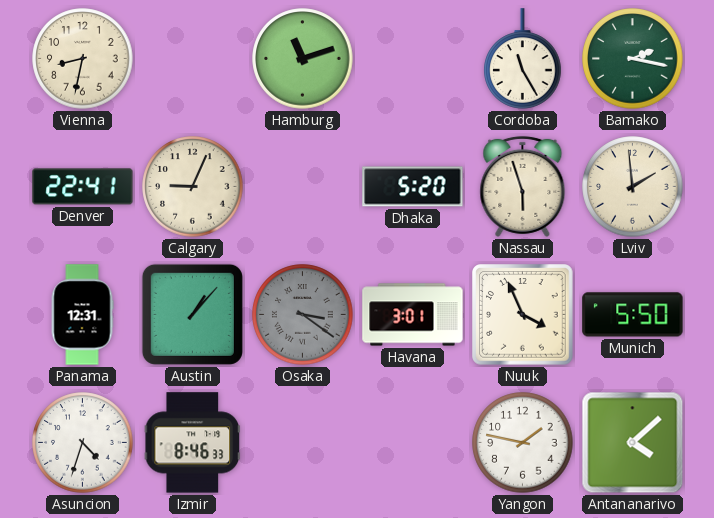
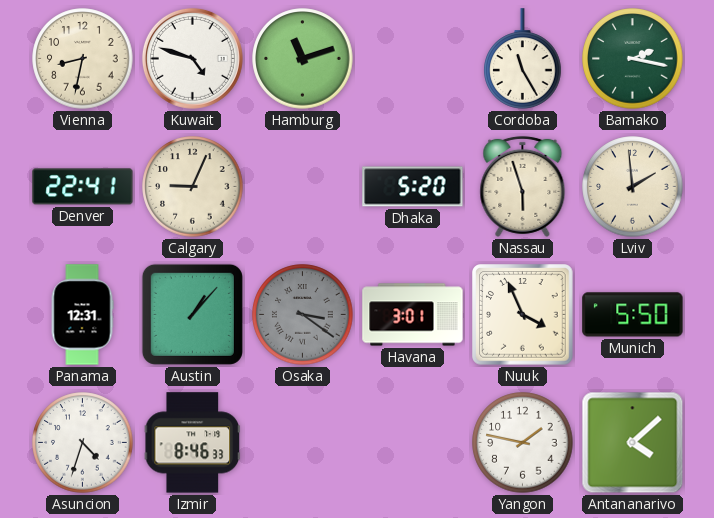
Kuwait: none -> 4:48
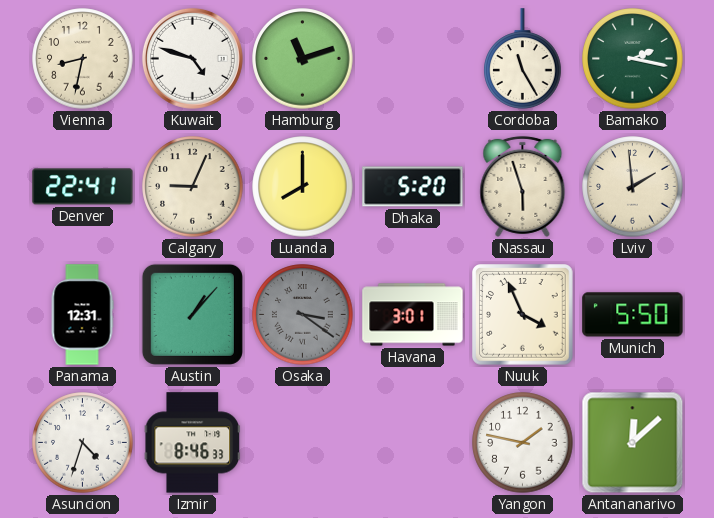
Luanda: none -> 8:00
Antananarivo: 4:08 -> 12:08
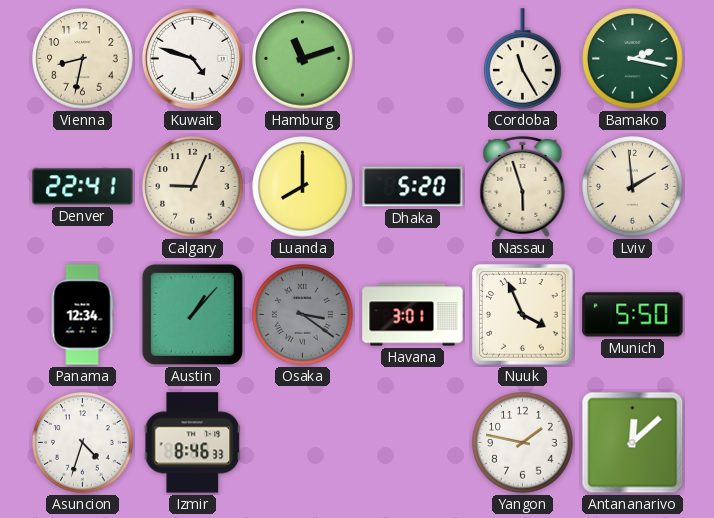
Panama: 12:31 -> 12:34
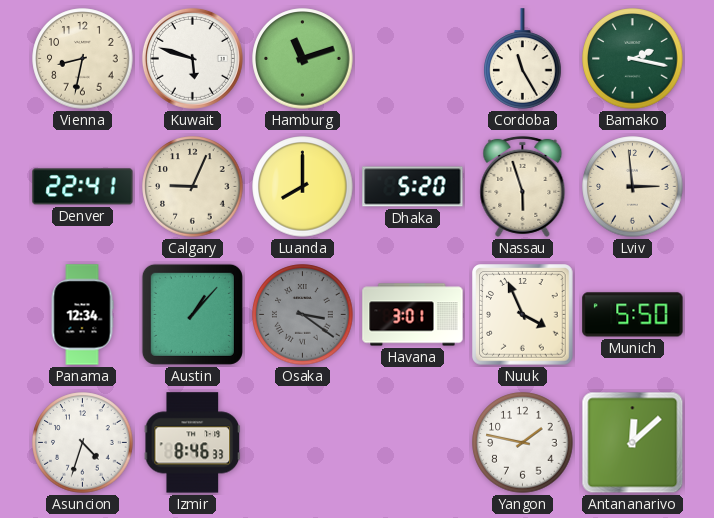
Kuwait: 4:48 -> 5:48
Lviv: 1:59 -> 2:59
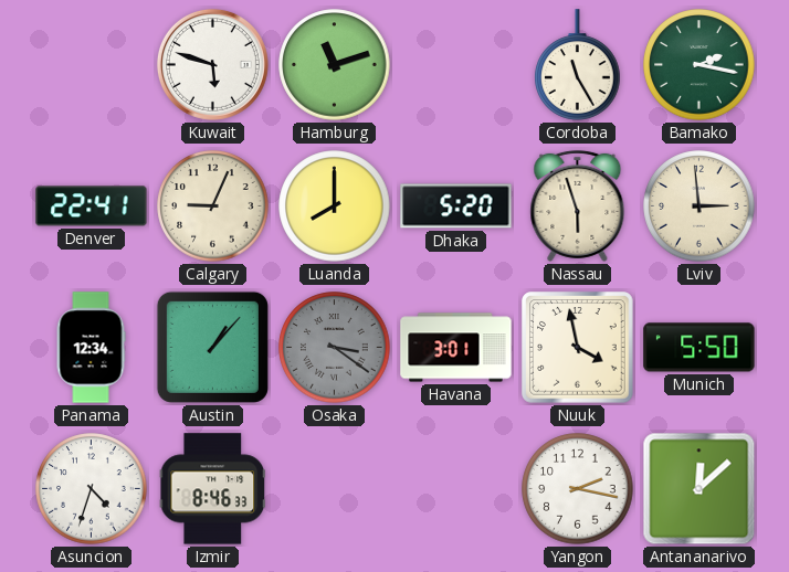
Vienna: 8:32 -> none
Nuuk: 3:56 -> 3:58
Yangon: 1:47 -> 2:17
